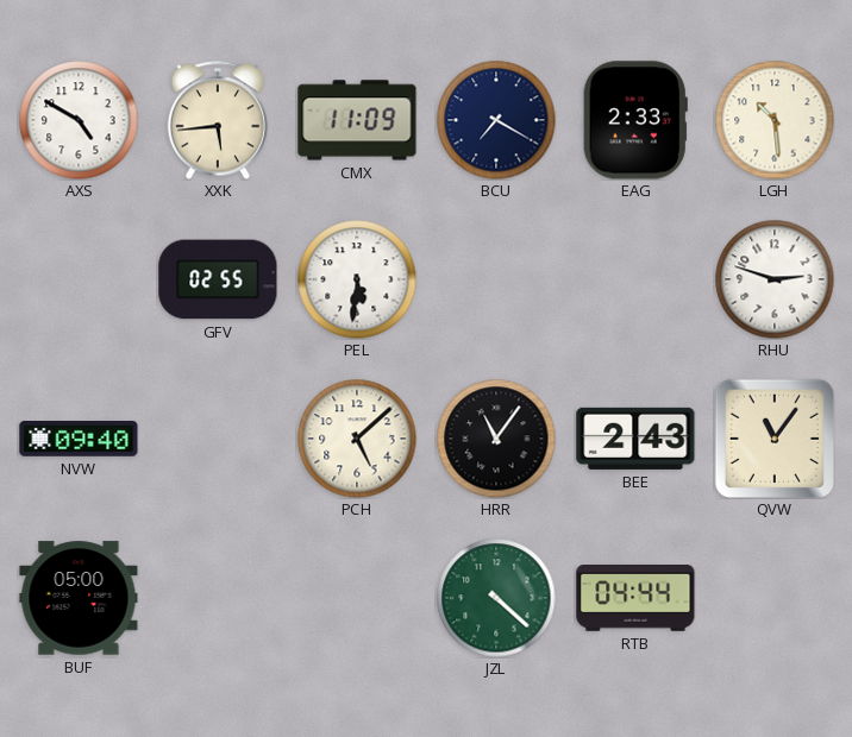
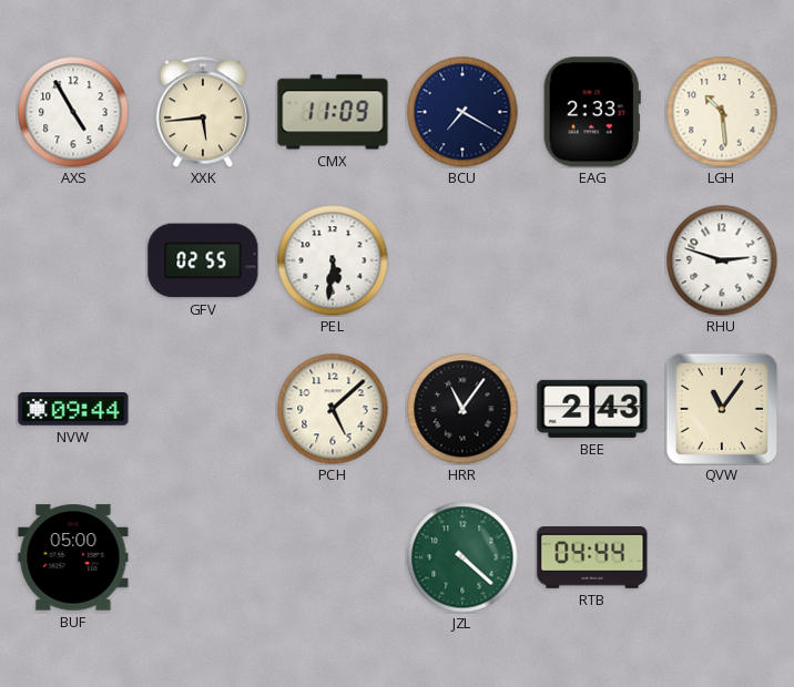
AXS: 4:50 -> 4:55
NVW: 09:40 -> 09:44
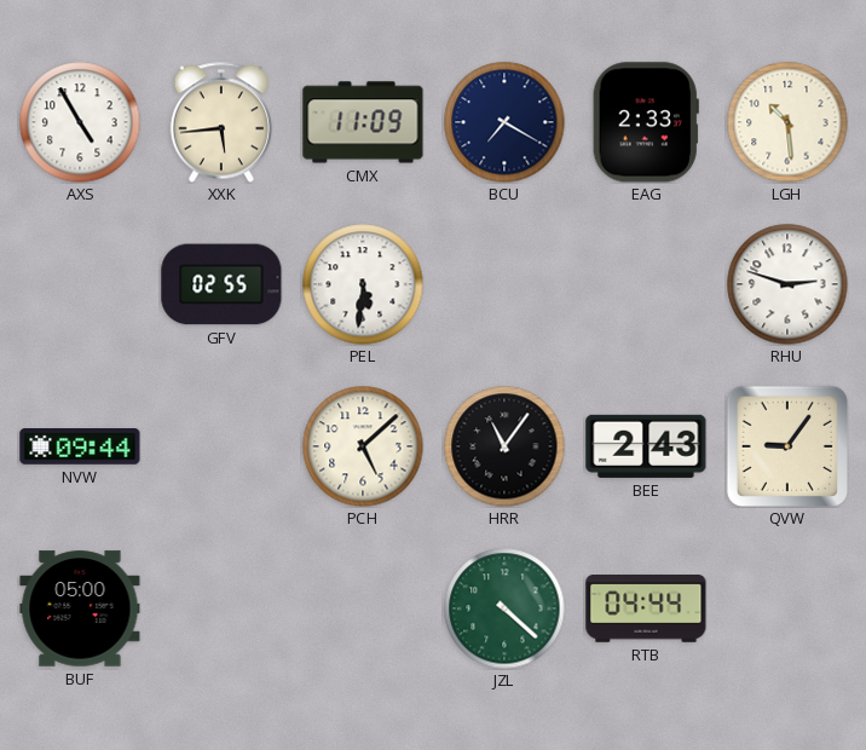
QVW: 11:06 -> 9:06
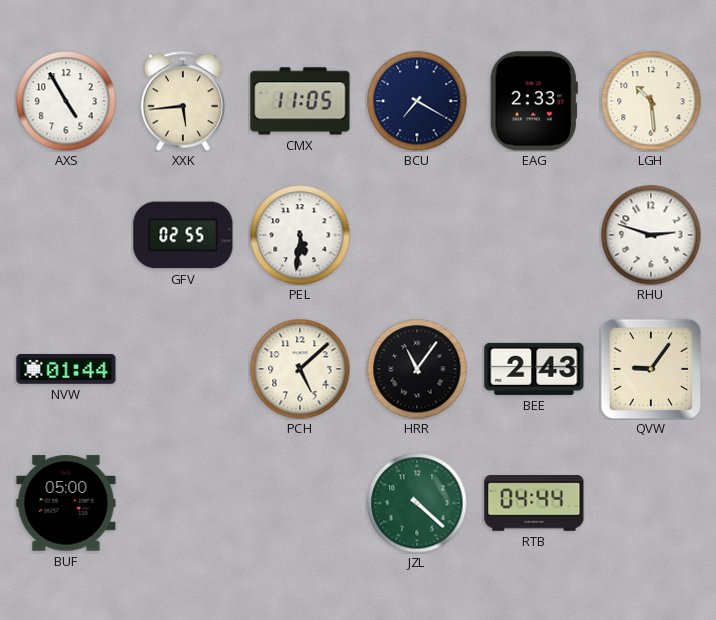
CMX: 11:09 -> 11:05
NVW: 09:44 -> 01:44
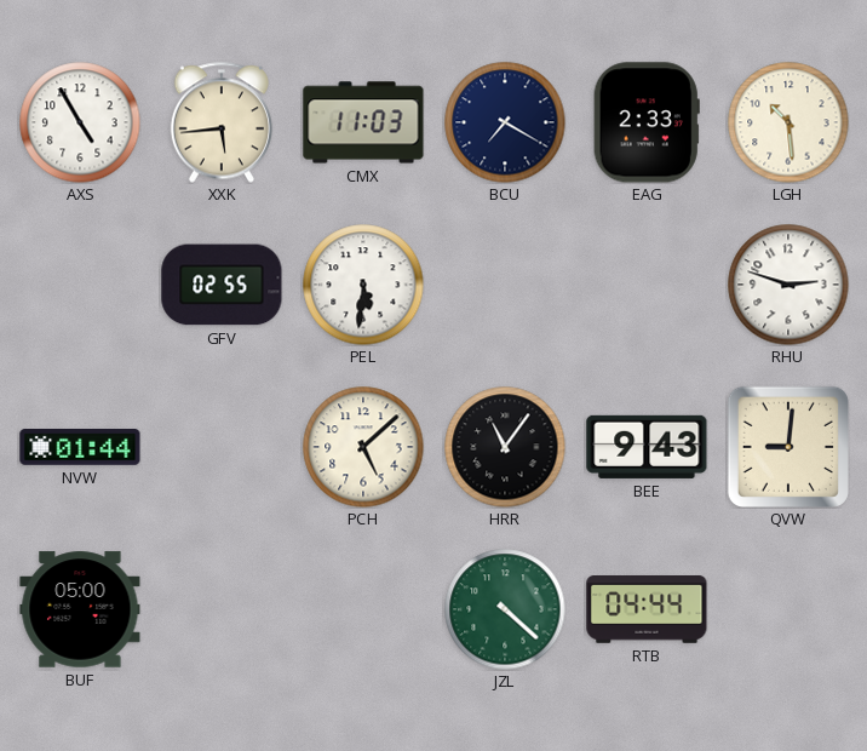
CMX: 11:05 -> 11:03
BEE: 2:43 -> 9:43
QVW: 9:06 -> 9:01
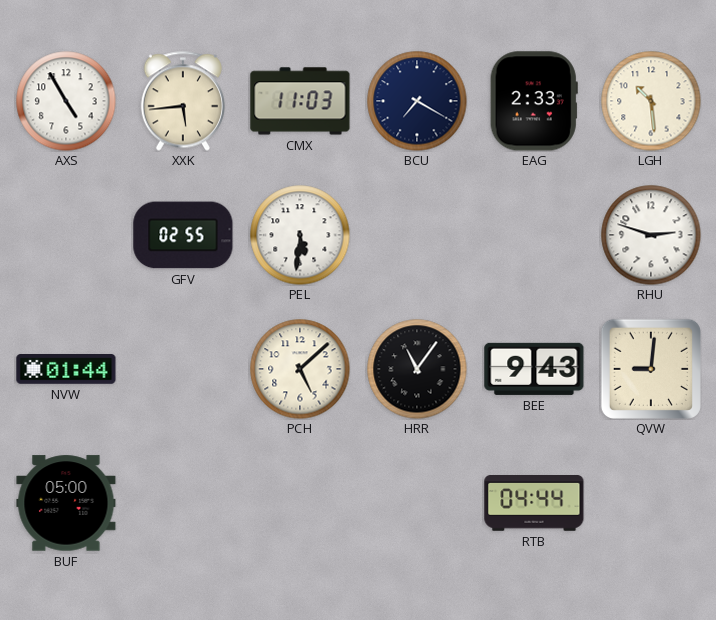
JZL: 4:22 -> none
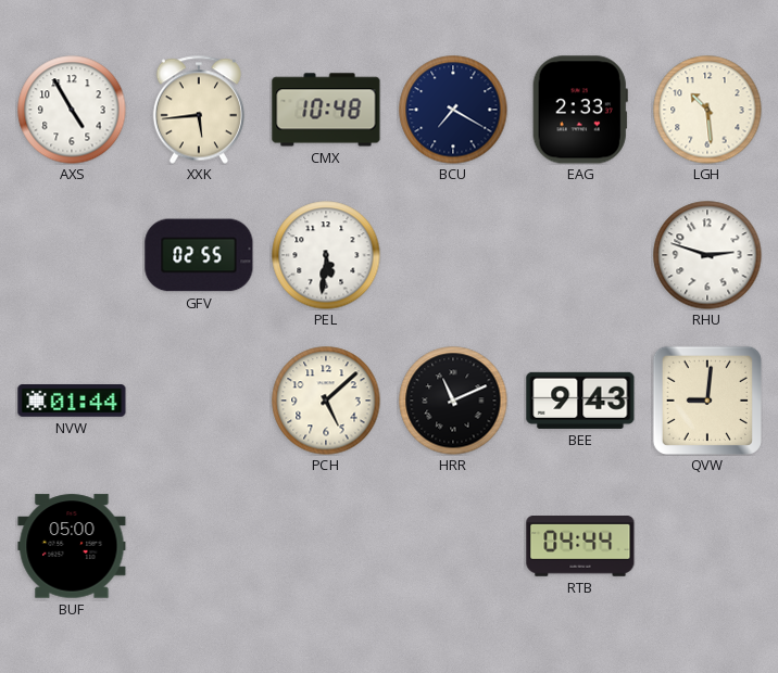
CMX: 11:03 -> 10:48
HRR: 11:06 -> 11:11
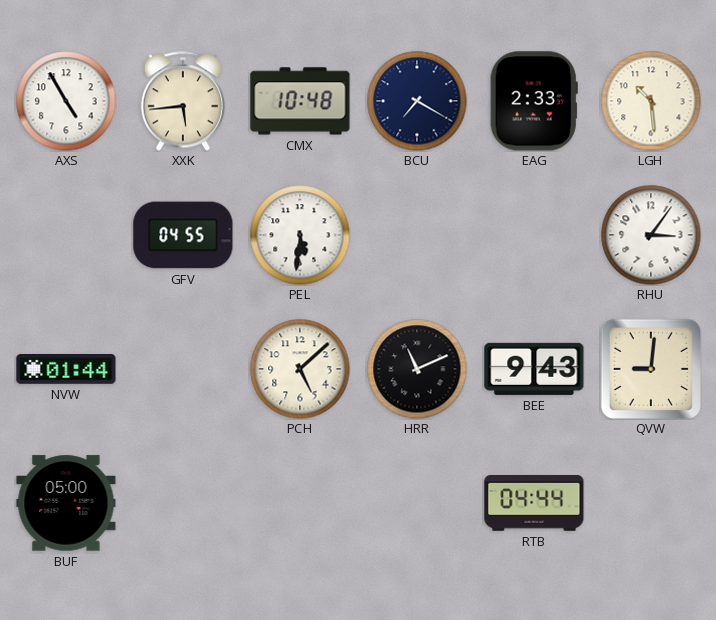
GFV: 02:55 -> 04:55
RHU: 2:48 -> 3:06
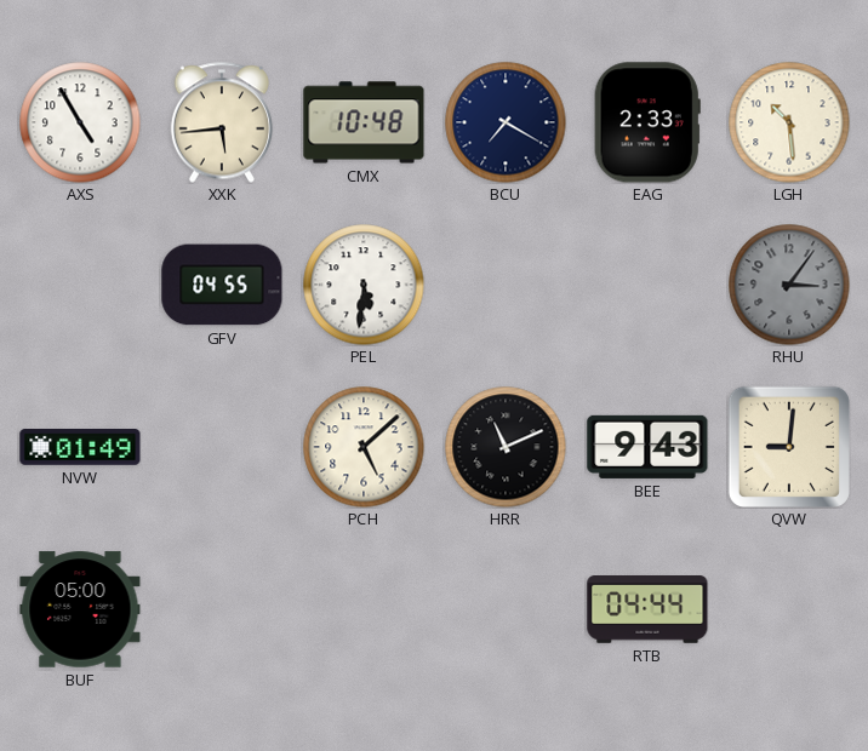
RHU dial: white -> grey
NVW: 01:44 -> 01:49
